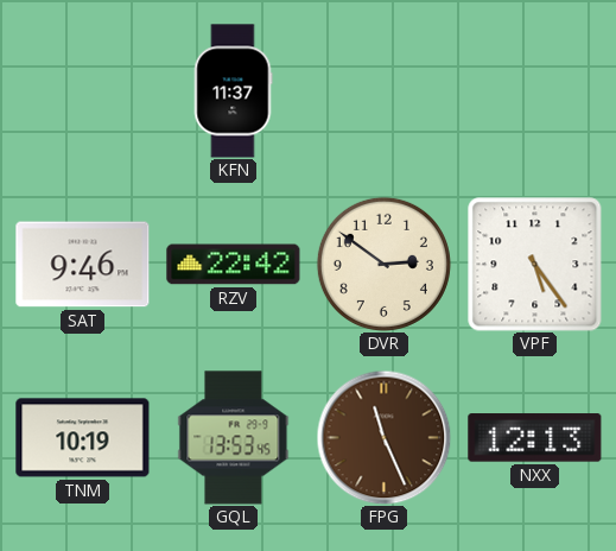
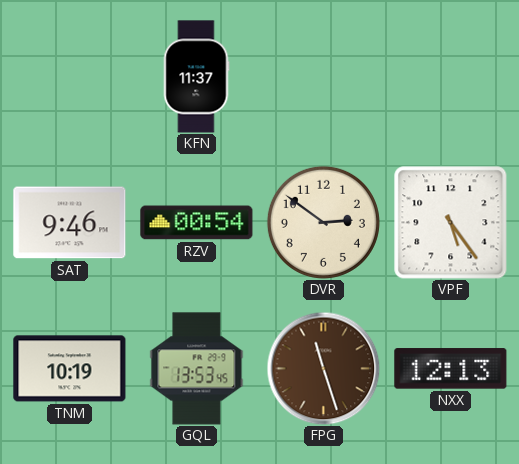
RZV: 22:42 -> 00:54
FPG: 11:26 -> 11:27
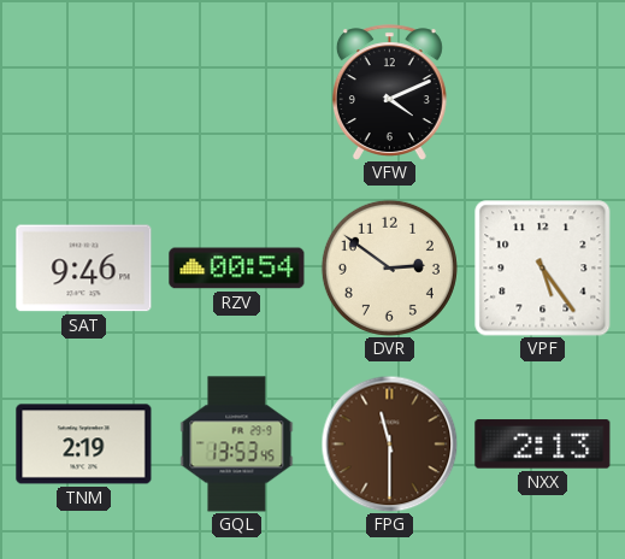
KFN: 11:37 -> none
VFW: none -> 4:11
TNM: 10:19 -> 2:19
FPG: 11:27 -> 11:30
NXX: 12:13 -> 2:13
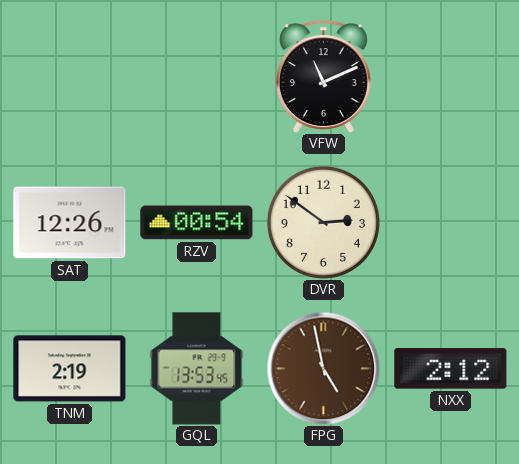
VFW: 4:11 -> 11:11
SAT: 9:46 -> 12:26
VPF: 5:24 -> none
FPG: 11:30 -> 4:58
NXX: 2:13 -> 2:12
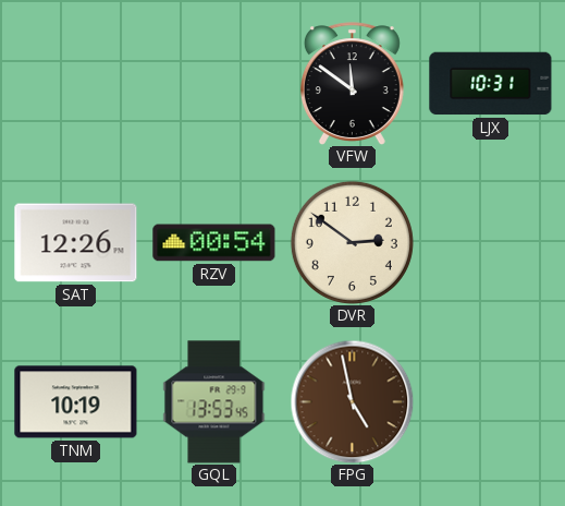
VFW: 11:11 -> 11:51
LJX: none -> 10:31
TNM: 2:19 -> 10:19
NXX: 2:12 -> none
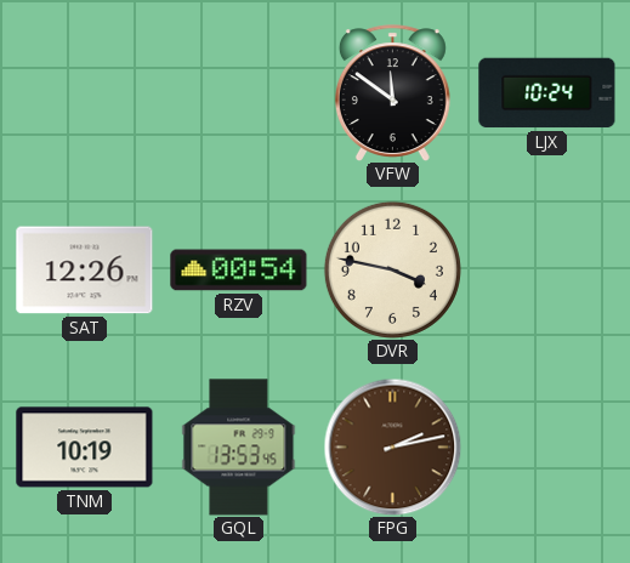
LJX: 10:31 -> 10:24
DVR: 2:51 -> 3:47
FPG: 4:58 -> 2:13
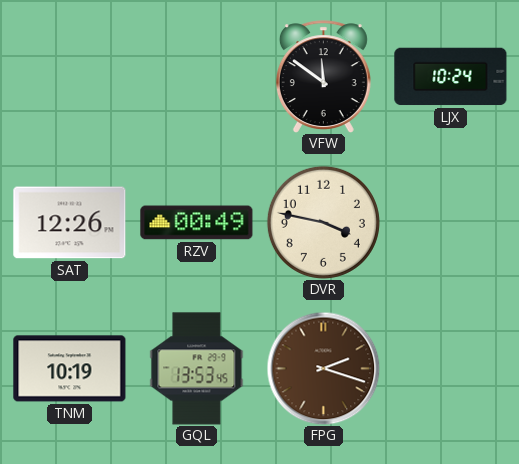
RZV: 00:54 -> 00:49
FPG: 2:13 -> 2:18
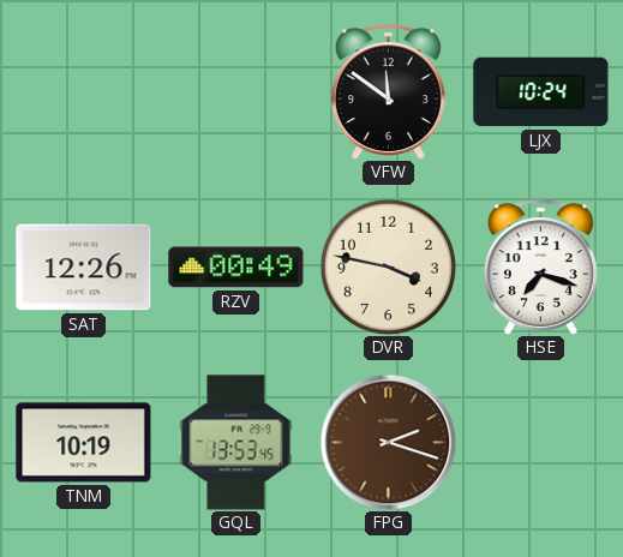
HSE: none -> 7:18
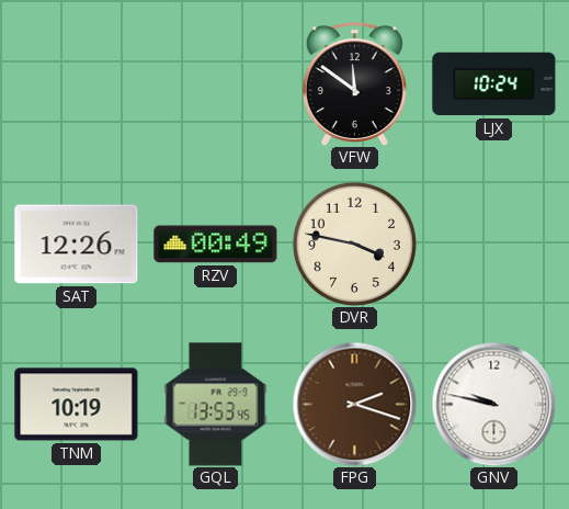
HSE: 7:18 -> none
GNV: none -> 9:47
